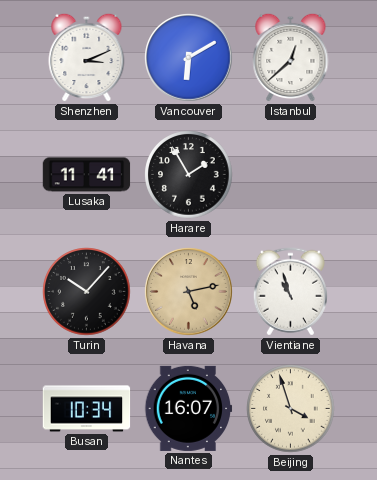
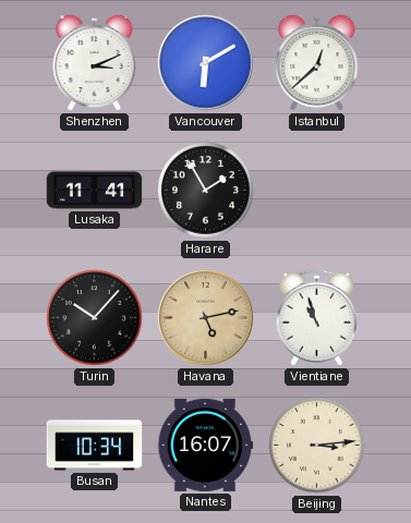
Beijing: 3:57 -> 3:14
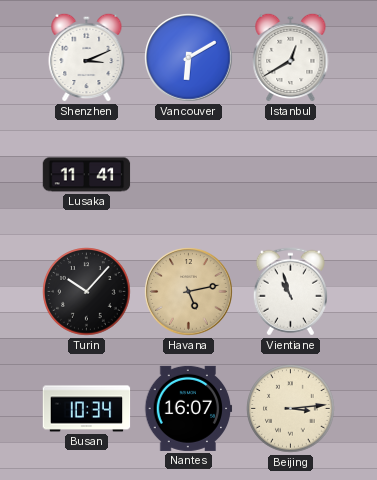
Istanbul: 12:38 -> 12:40
Harare: 1:55 -> none
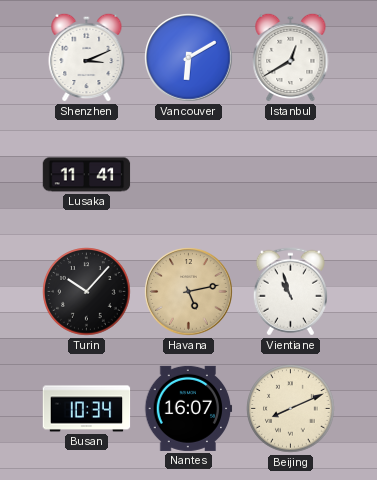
Beijing: 3:14 -> 8:11
